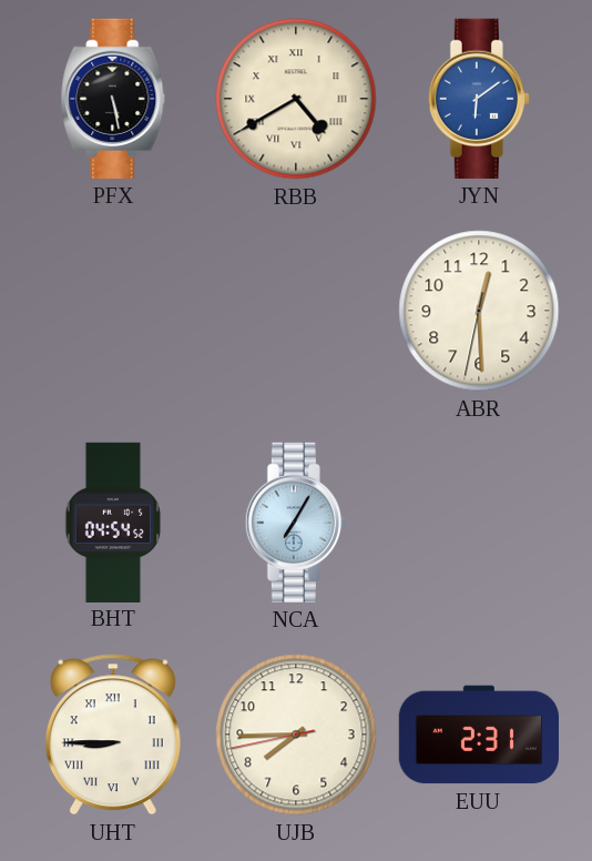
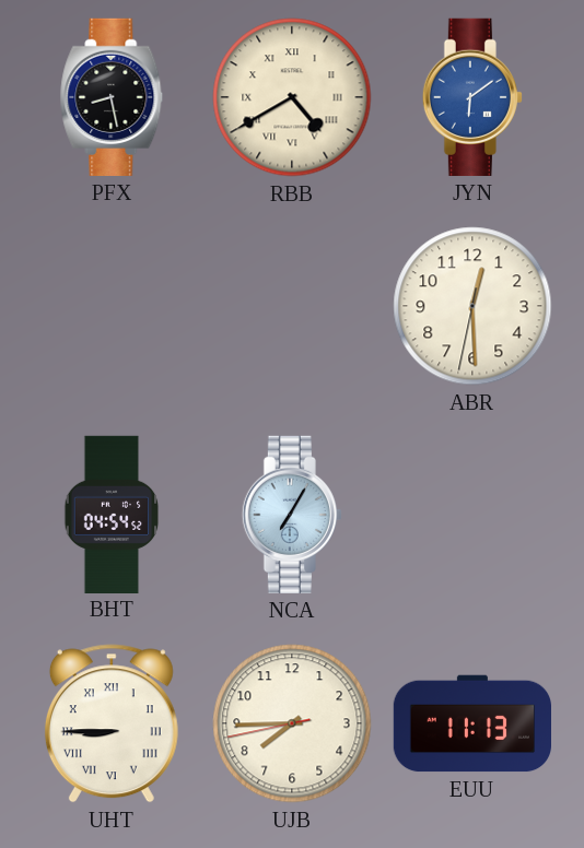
PFX: 5:28 -> 8:28
EUU: 2:31 -> 11:13
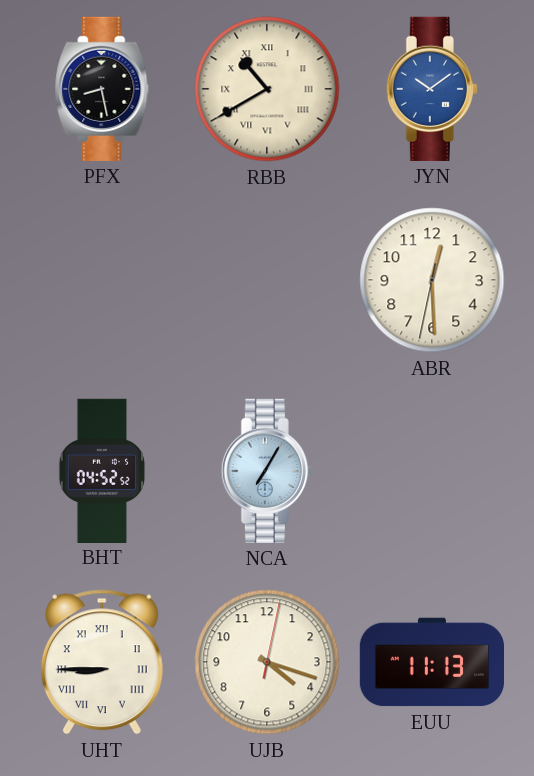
RBB: 4:40 -> 10:40
JYN: 6:09 -> 10:09
BHT: 04:54 -> 04:52
UJB: 7:44 -> 4:18
